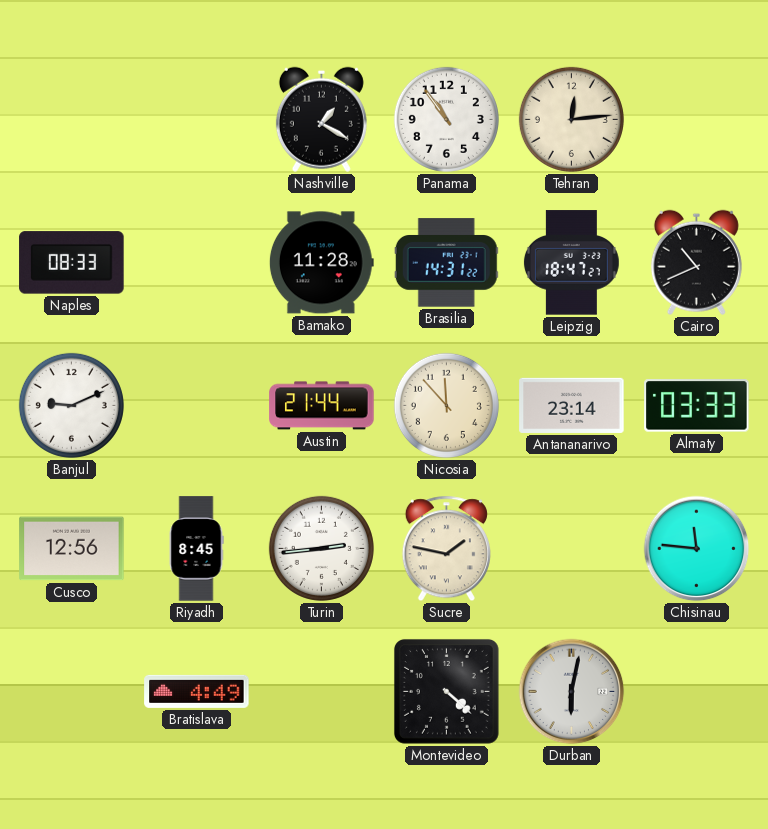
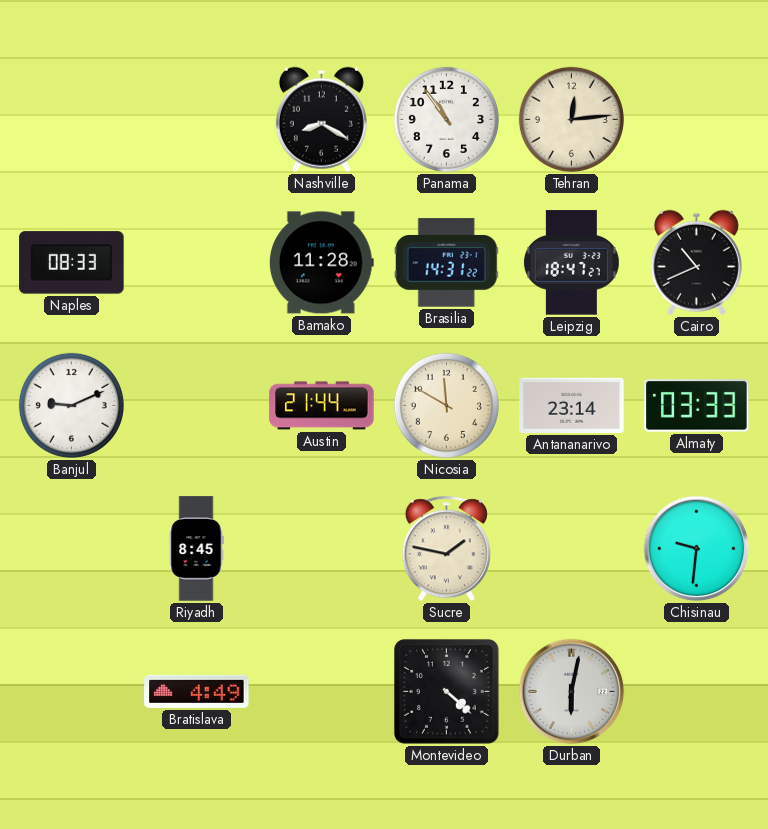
Nashville: 1:20 -> 8:20
Nicosia: 11:53 -> 11:50
Cusco: 12:56 -> none
Turin: 2:44 -> none
Chisinau: 11:46 -> 9:31
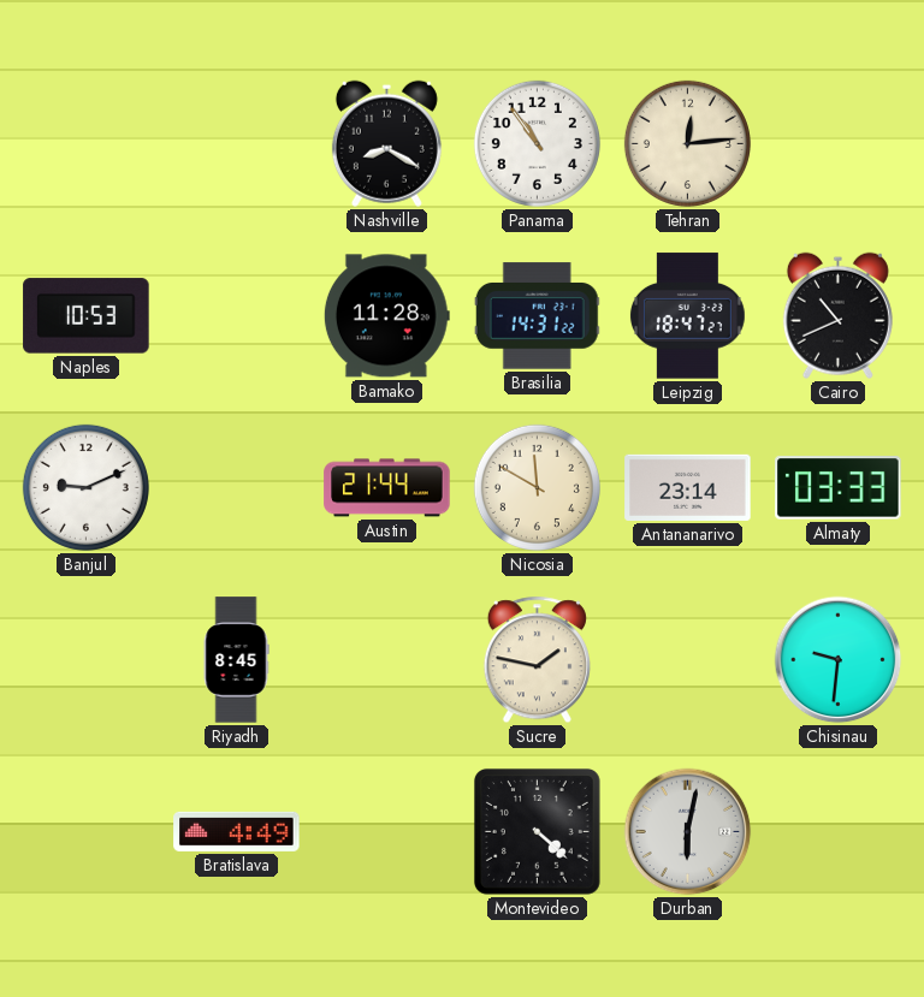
Naples: 08:33 -> 10:53
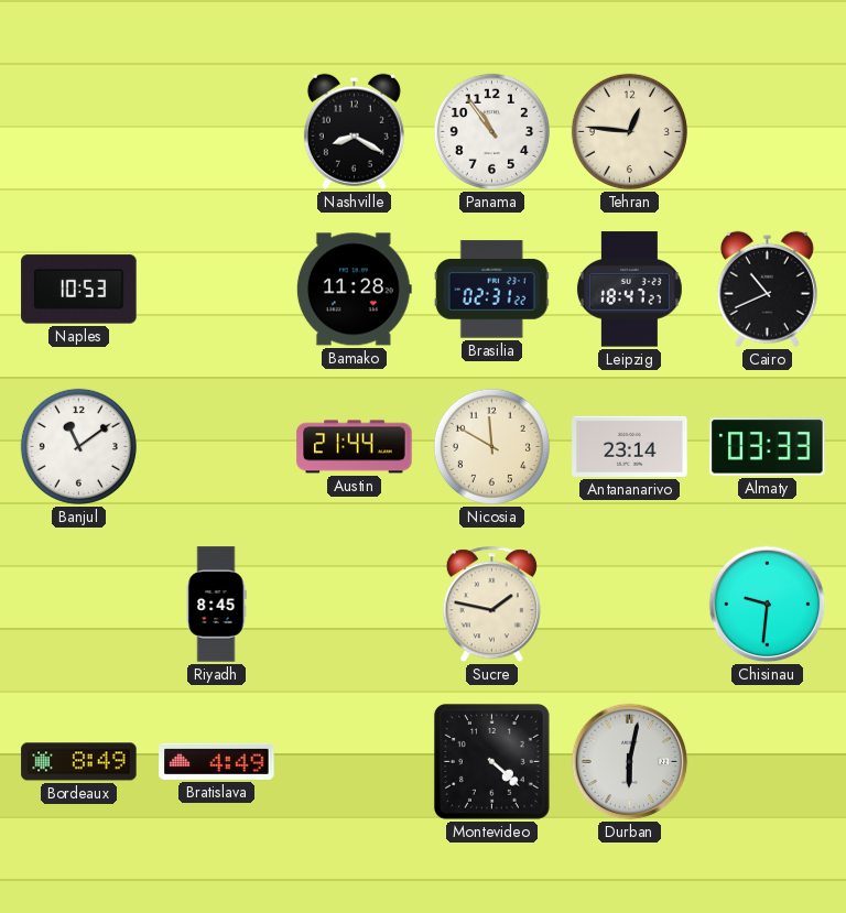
Tehran: 12:14 -> 12:46
Brasilia: 14:31 -> 02:31
Banjul: 9:11 -> 11:09
Bordeaux: none -> 8:49
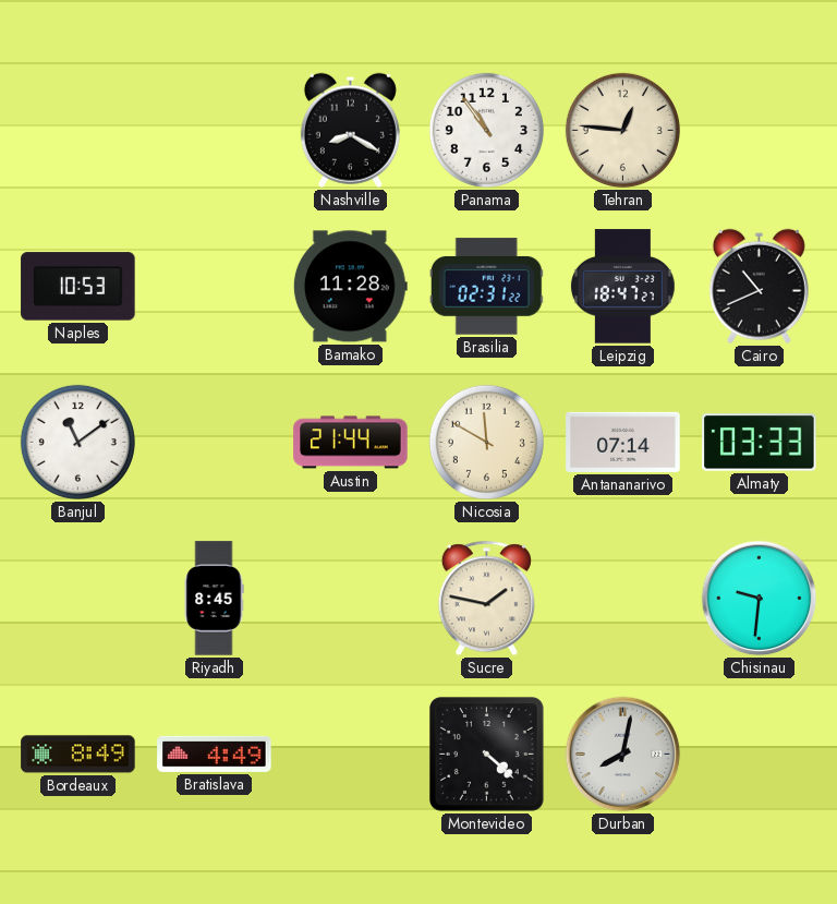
Antananarivo: 23:14 -> 07:14
Durban: 6:02 -> 8:02
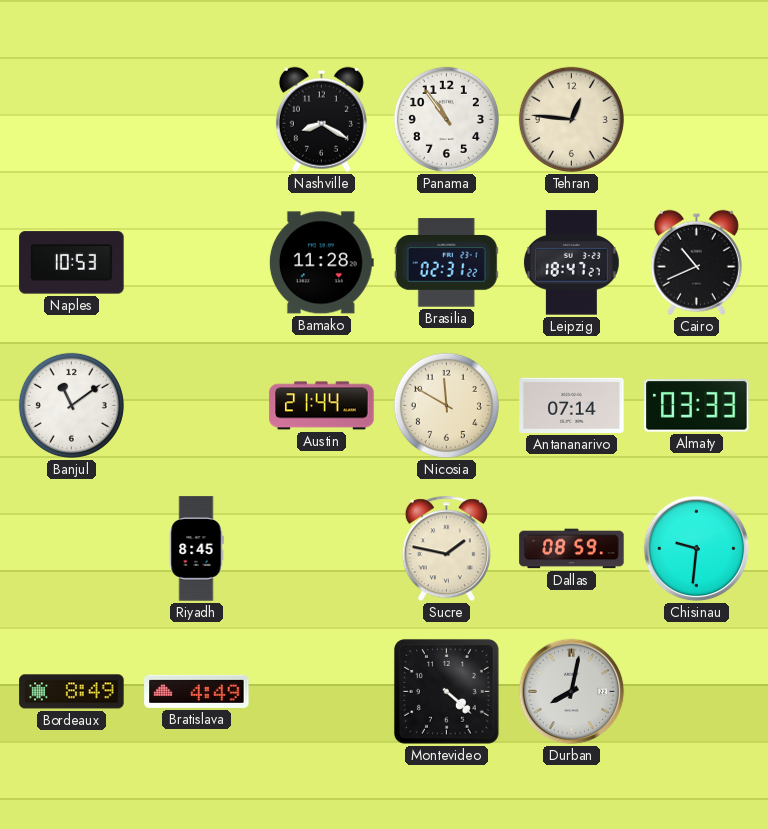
Dallas: none -> 08:59
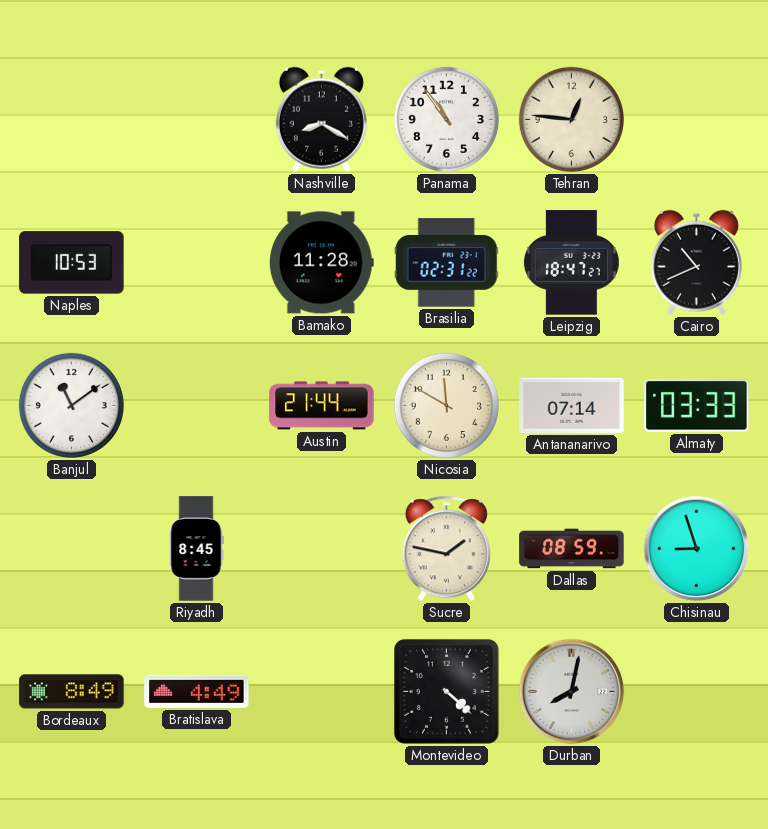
Chisinau: 9:31 -> 8:57
